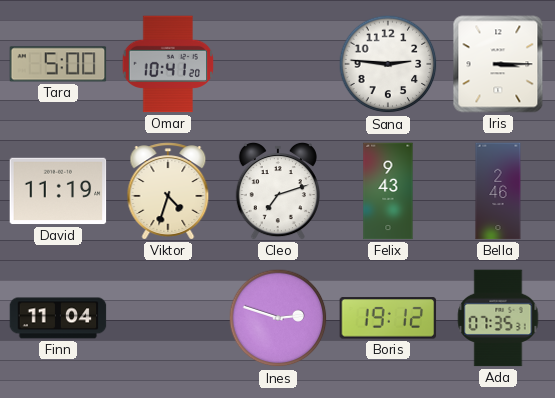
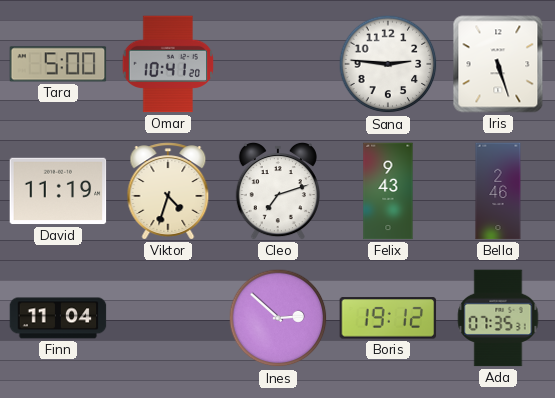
Iris: 3:15 -> 5:27
Ines: 2:48 -> 2:52
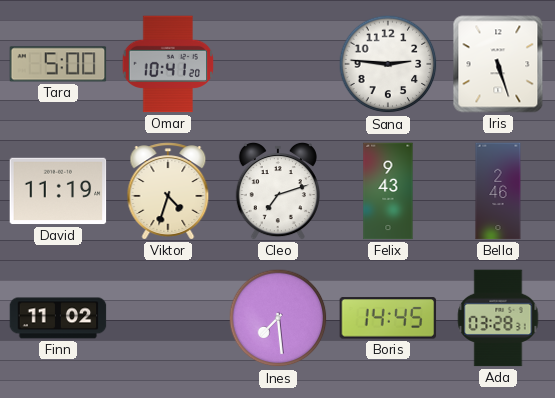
Finn: 11:04 -> 11:02
Ines: 2:52 -> 7:29
Boris: 19:12 -> 14:45
Ada: 07:35 -> 03:28
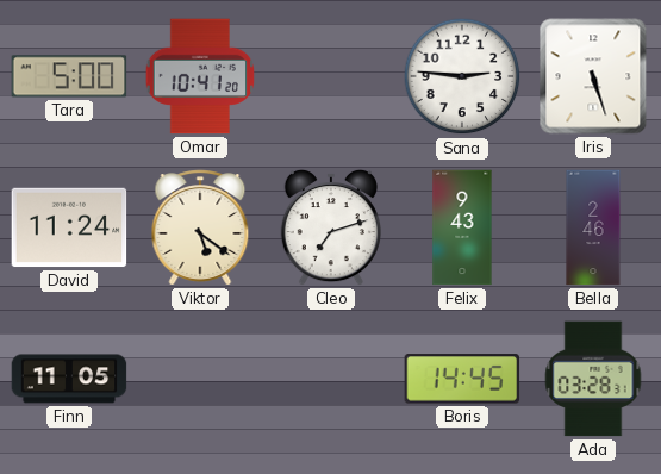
David: 11:19 -> 11:24
Viktor: 4:33 -> 5:21
Finn: 11:02 -> 11:05
Ines: 7:29 -> none
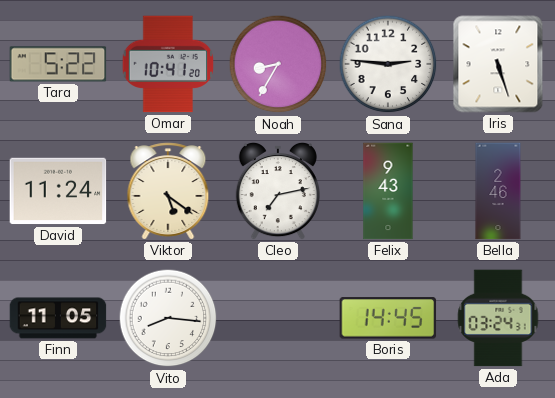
Tara: 5:00 -> 5:22
Noah: none -> 8:35
Cleo: 7:12 -> 7:13
Vito: none -> 8:16
Ada: 03:28 -> 03:24
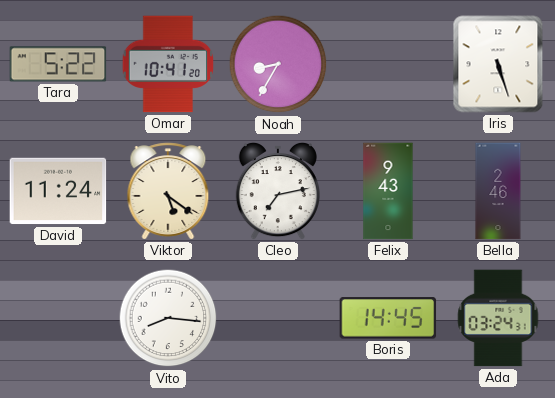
Sana: 2:46 -> none
Finn: 11:05 -> none
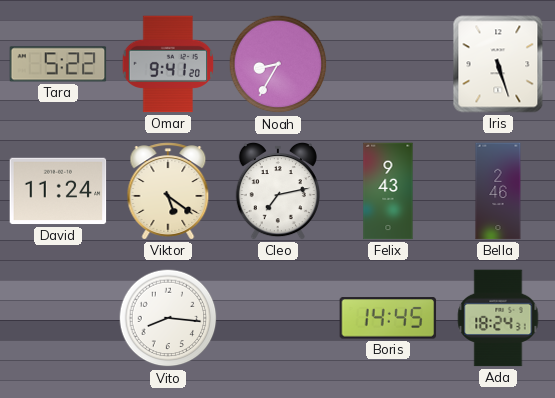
Omar: 10:41 -> 9:41
Ada: 03:24 -> 18:24
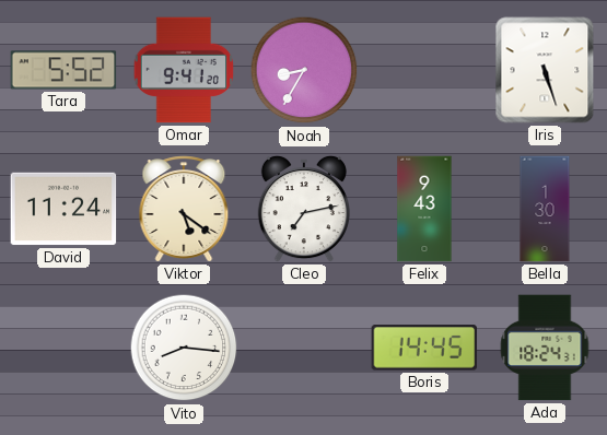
Tara: 5:22 -> 5:52
Bella: 2:46 -> 1:30
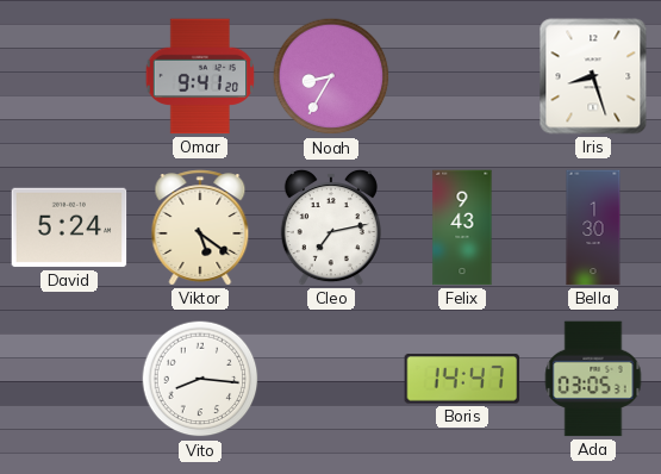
Tara: 5:52 -> none
Iris: 5:27 -> 8:27
David: 11:24 -> 5:24
Boris: 14:45 -> 14:47
Ada: 18:24 -> 03:05
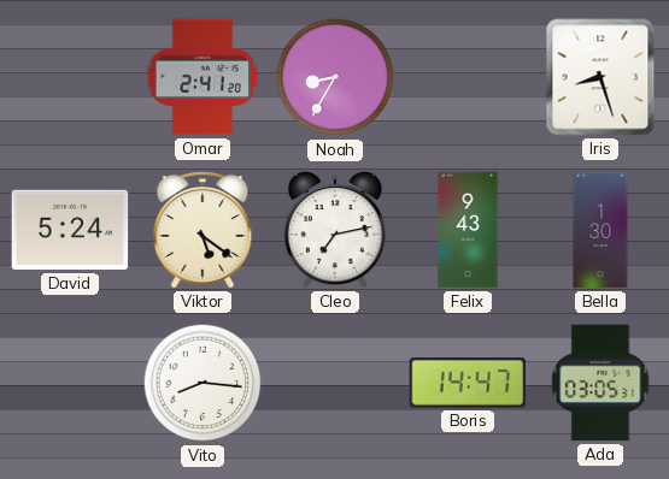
Omar: 9:41 -> 2:41
